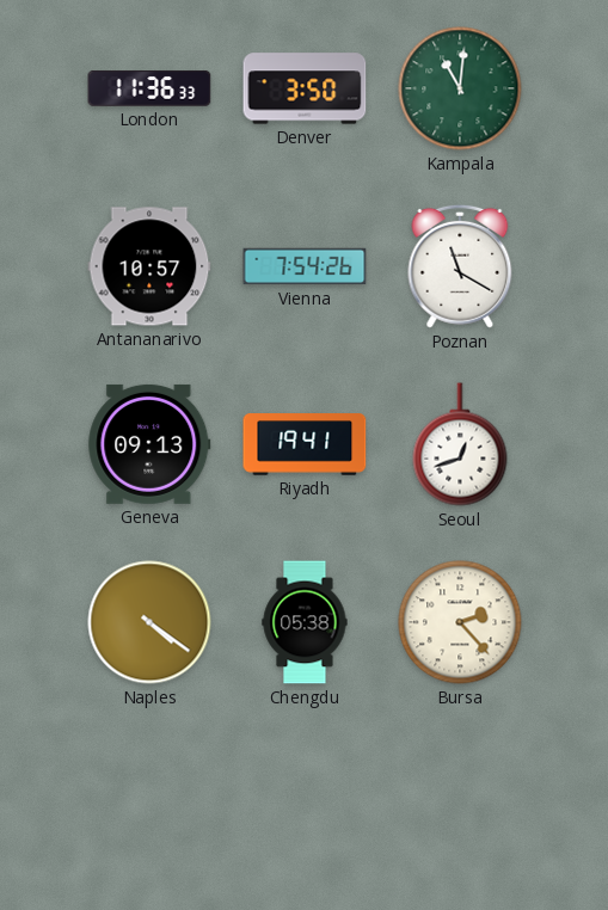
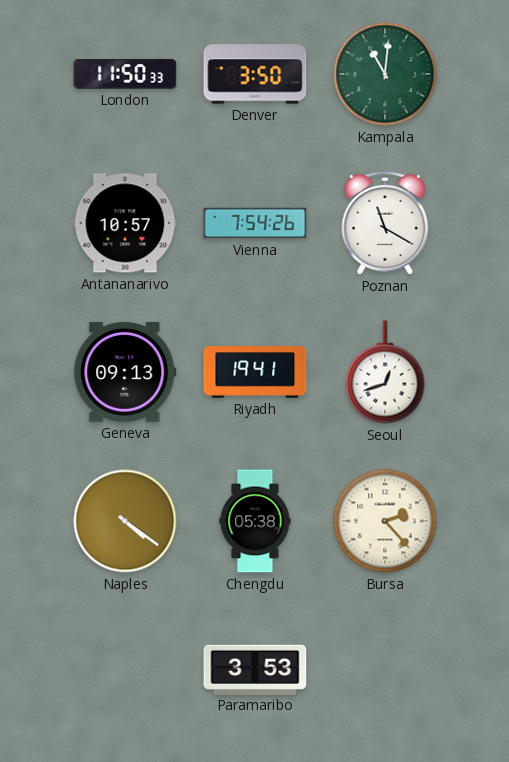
London: 11:36 -> 11:50
Paramaribo: none -> 3:53
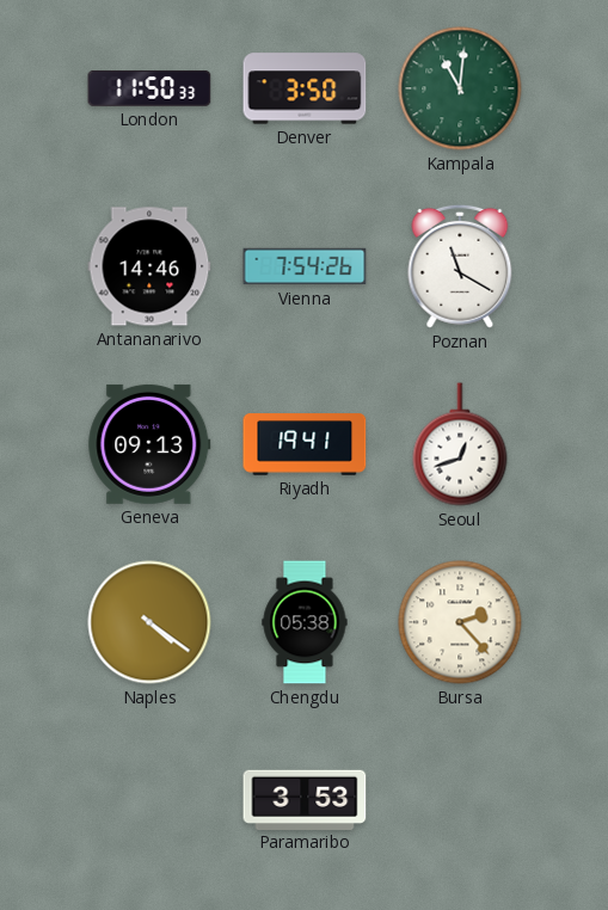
Antananarivo: 10:57 -> 14:46
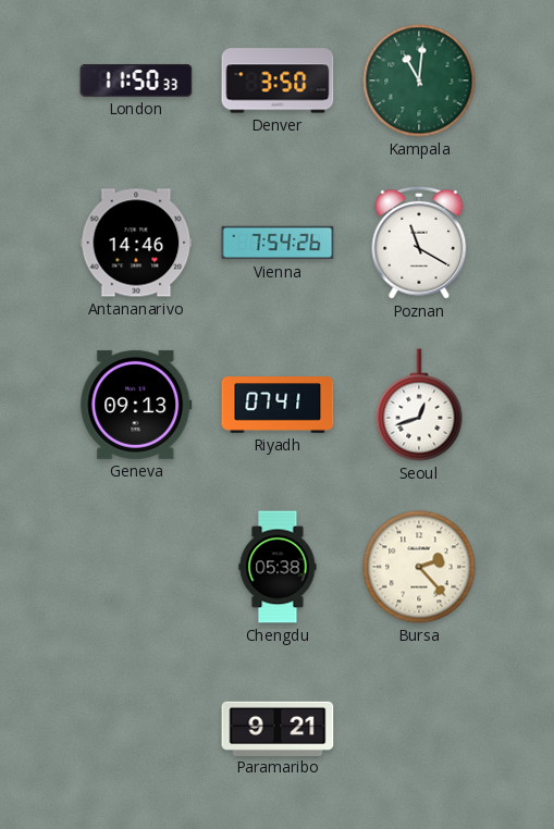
Riyadh: 19:41 -> 07:41
Naples: 4:21 -> none
Paramaribo: 3:53 -> 9:21
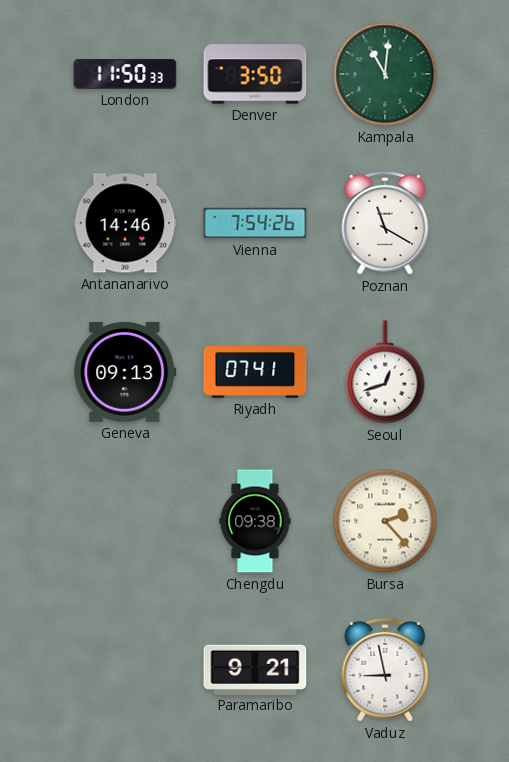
Chengdu: 05:38 -> 09:38
Vaduz: none -> 8:58
